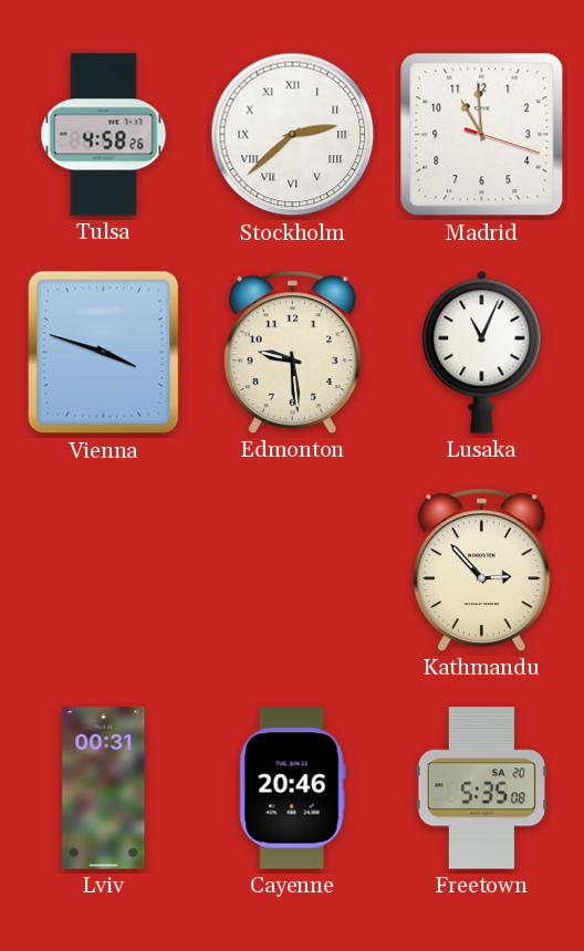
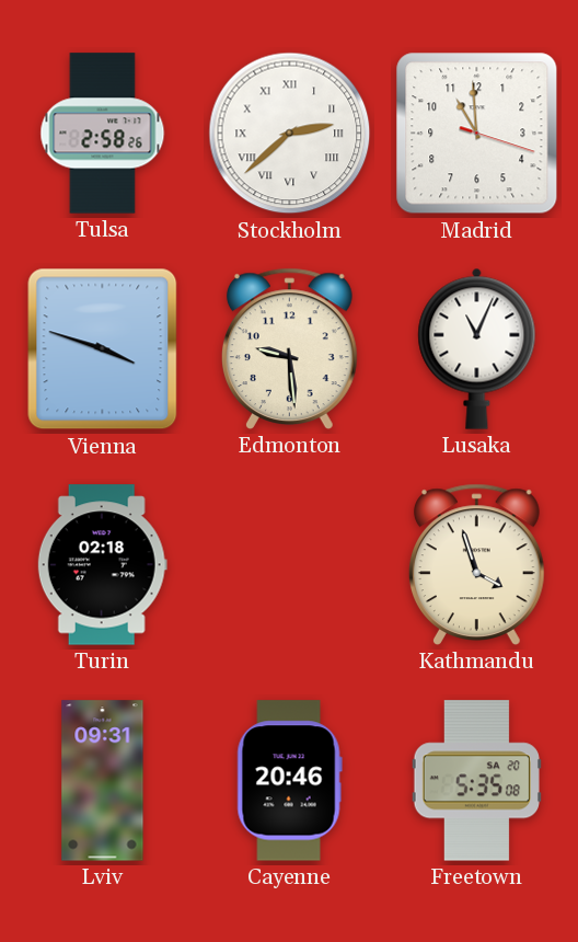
Tulsa: 4:58 -> 2:58
Turin: none -> 02:18
Kathmandu: 2:53 -> 3:57
Lviv: 00:31 -> 09:31
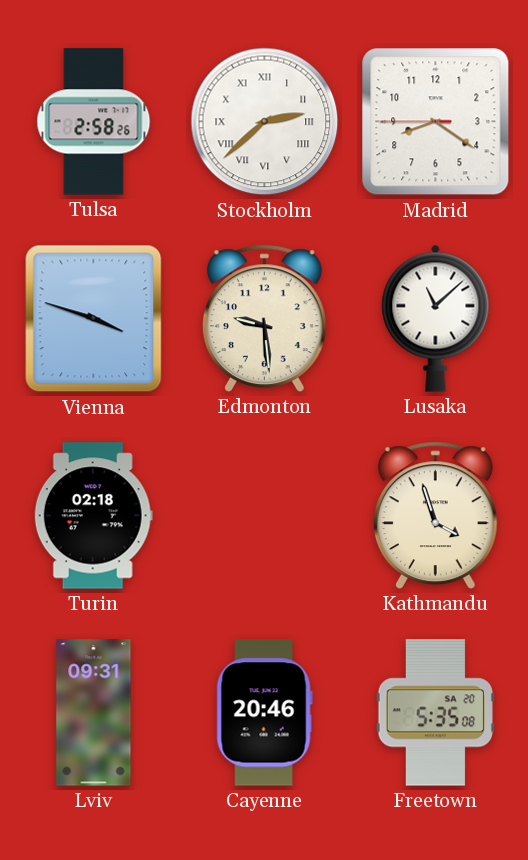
Madrid: 10:59 -> 8:20
Lusaka: 11:04 -> 11:08
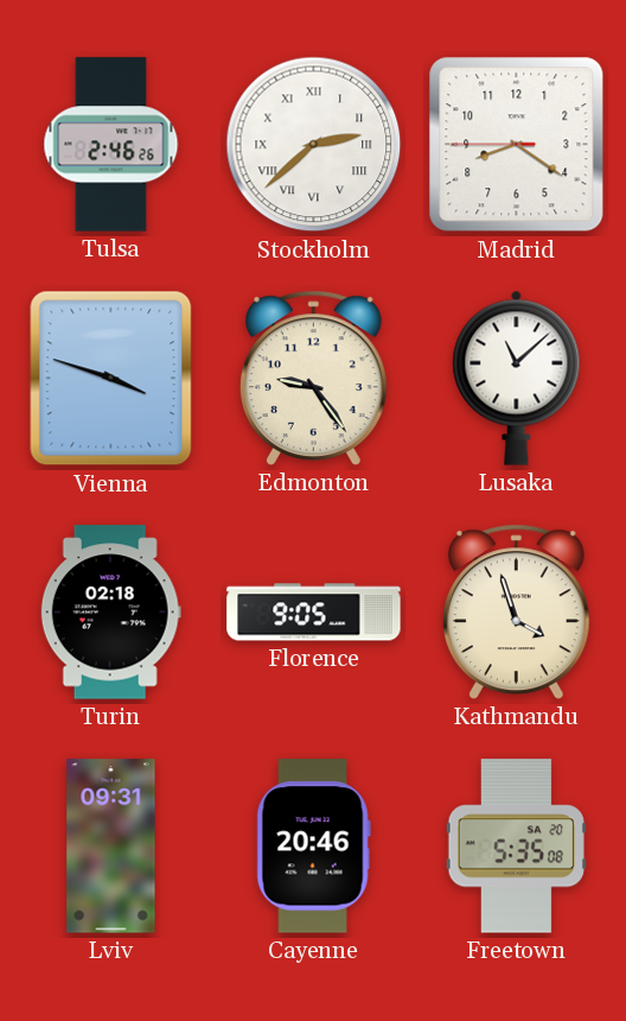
Tulsa: 2:58 -> 2:46
Edmonton: 9:29 -> 9:24
Florence: none -> 9:05
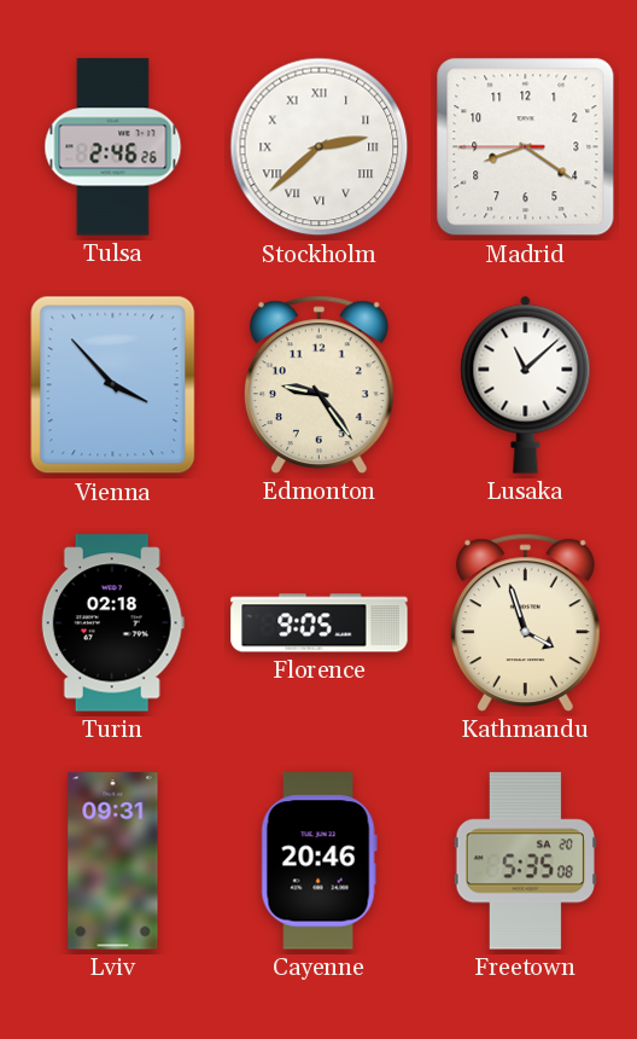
Vienna: 3:48 -> 3:53
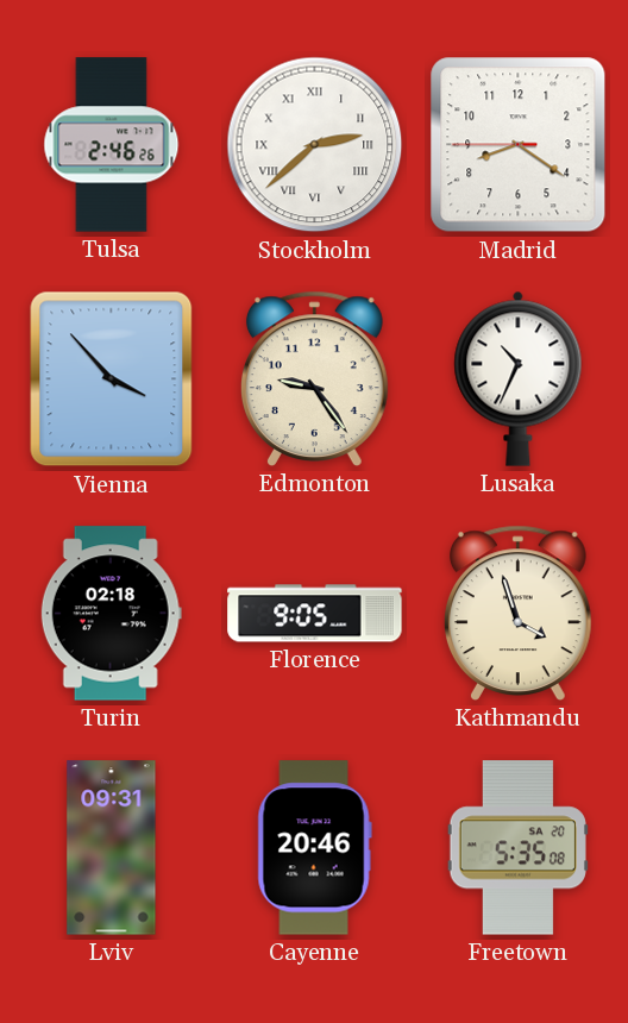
Lusaka: 11:08 -> 10:34
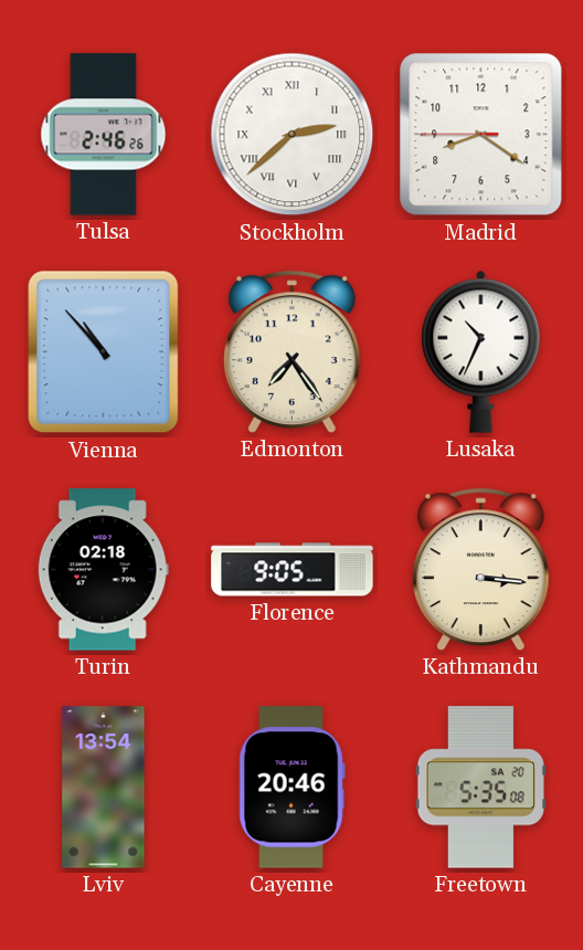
Vienna: 3:53 -> 10:53
Edmonton: 9:24 -> 7:24
Kathmandu: 3:57 -> 3:16
Lviv: 09:31 -> 13:54
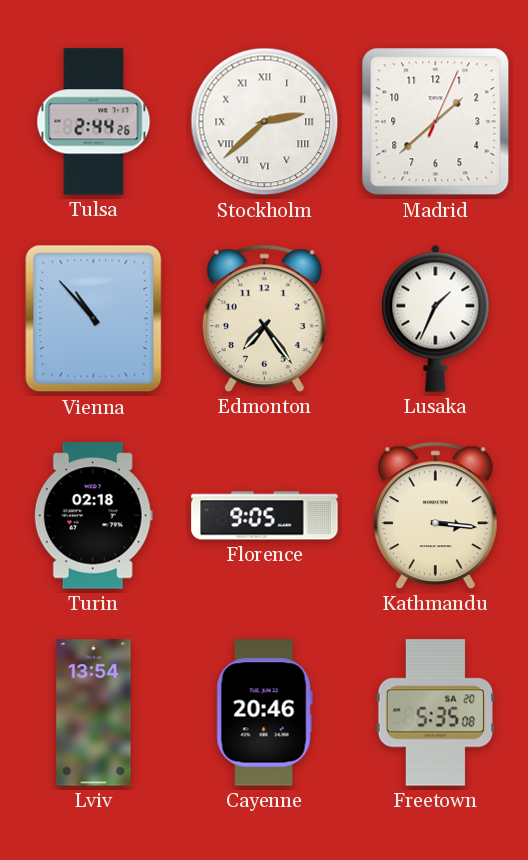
Tulsa: 2:46 -> 2:44
Madrid: 8:20 -> 1:38
Lusaka: 10:34 -> 1:34
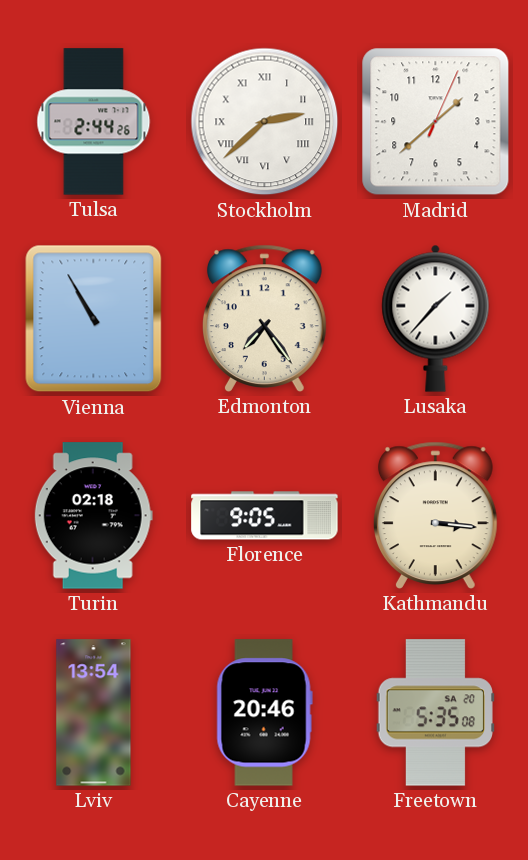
Vienna: 10:53 -> 10:55
Lusaka: 1:34 -> 1:37
